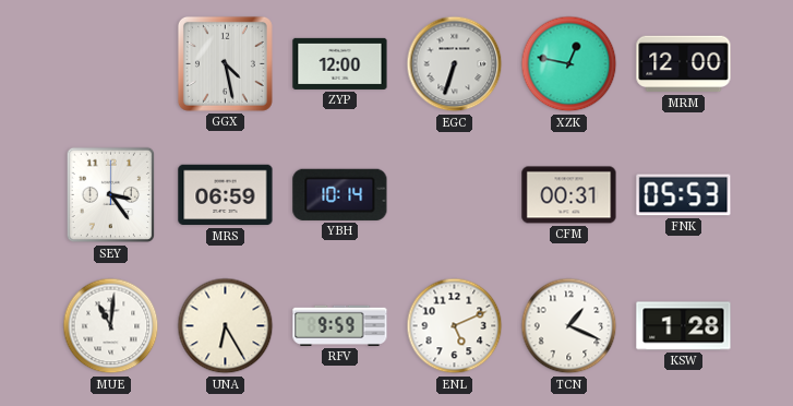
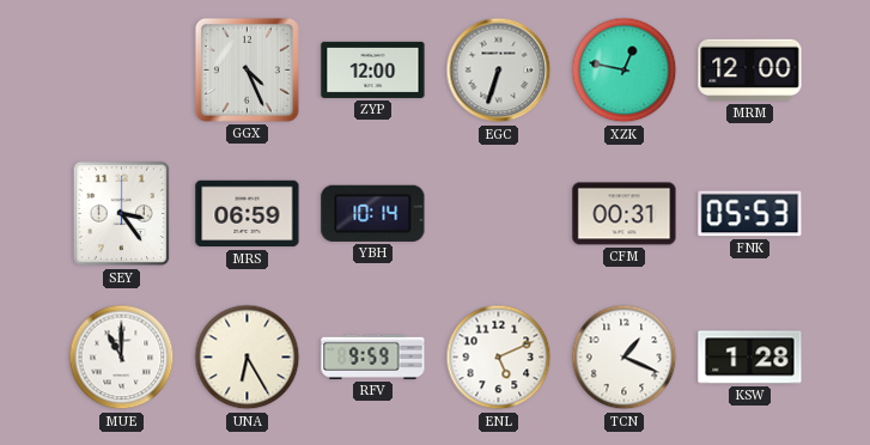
GGX: 4:28 -> 4:26
MUE: 11:01 -> 11:00
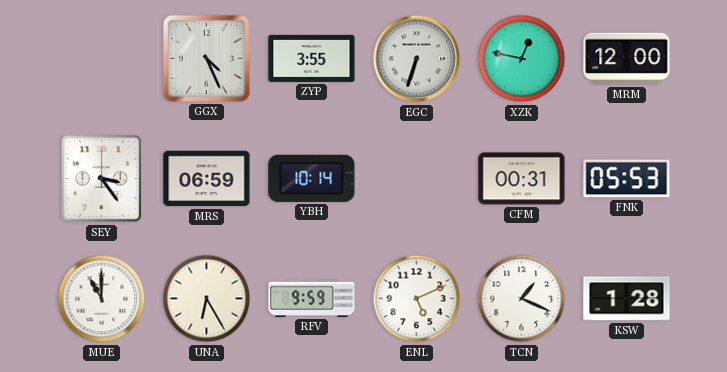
ZYP: 12:00 -> 3:55
